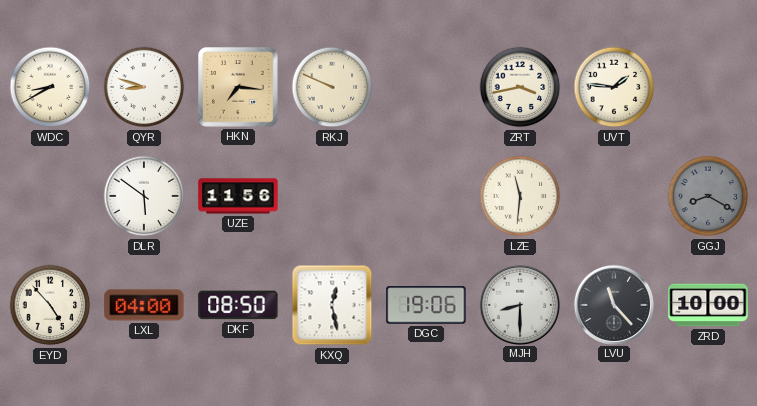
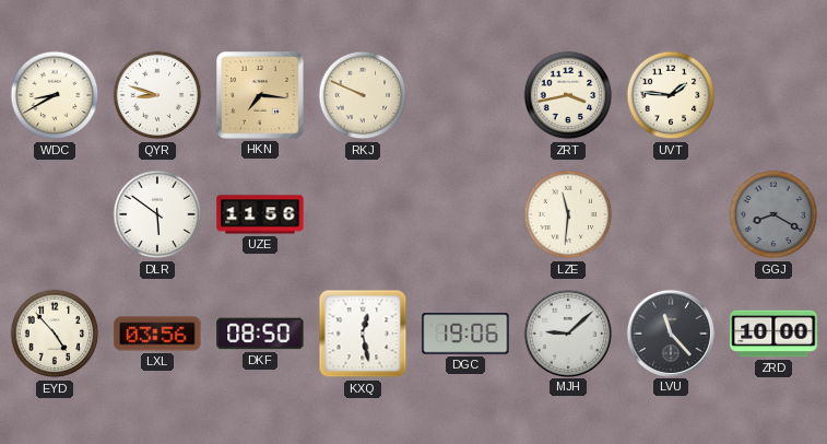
LXL: 04:00 -> 03:56
MJH: 8:30 -> 9:08
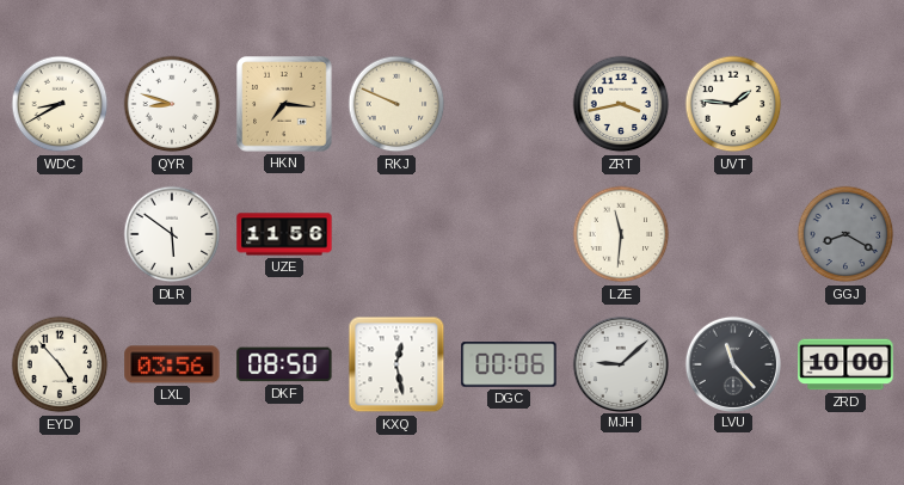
DGC: 19:06 -> 00:06
